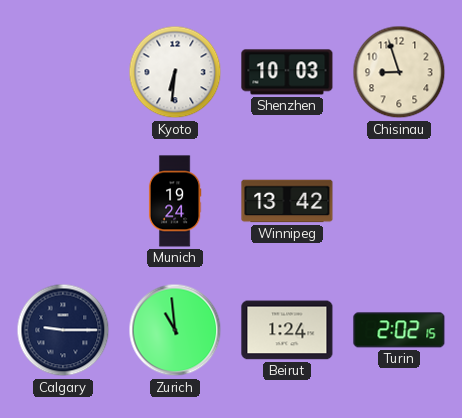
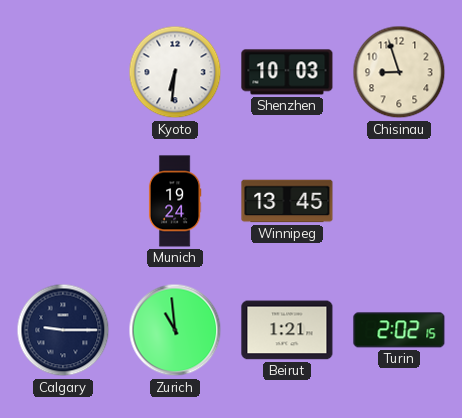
Winnipeg: 13:42 -> 13:45
Beirut: 1:24 -> 1:21
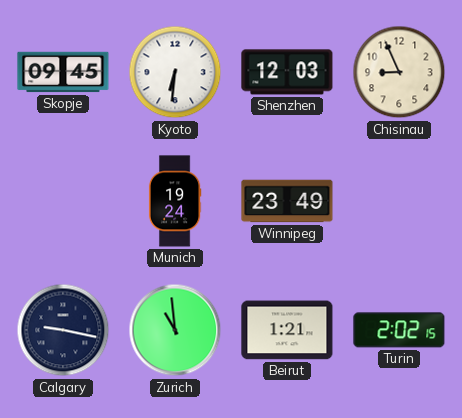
Skopje: none -> 09:45
Shenzhen: 10:03 -> 12:03
Chisinau: 8:57 -> 8:56
Winnipeg: 13:45 -> 23:49
Calgary: 9:15 -> 9:17
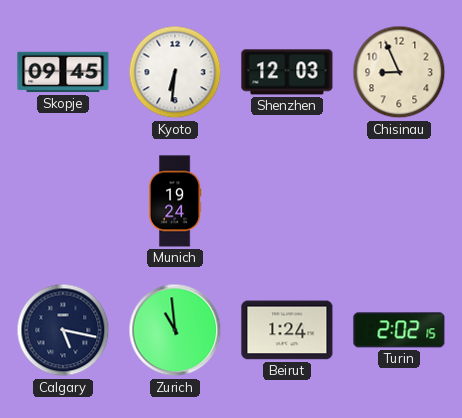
Winnipeg: 23:49 -> none
Calgary: 9:17 -> 5:17
Beirut: 1:21 -> 1:24
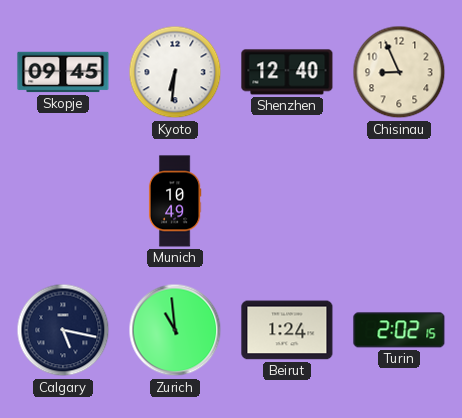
Shenzhen: 12:03 -> 12:40
Munich: 19:24 -> 10:49
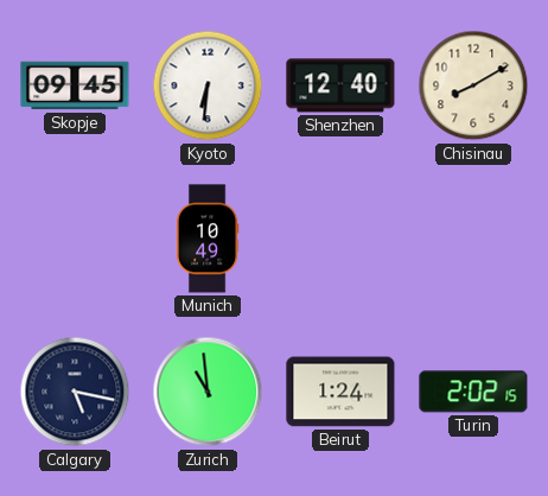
Chisinau: 8:56 -> 8:10
